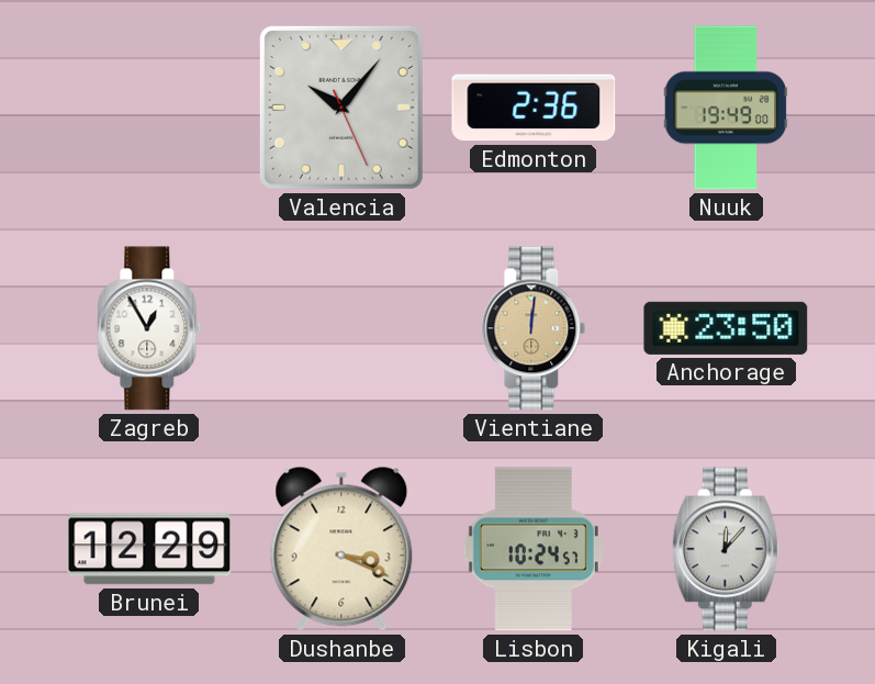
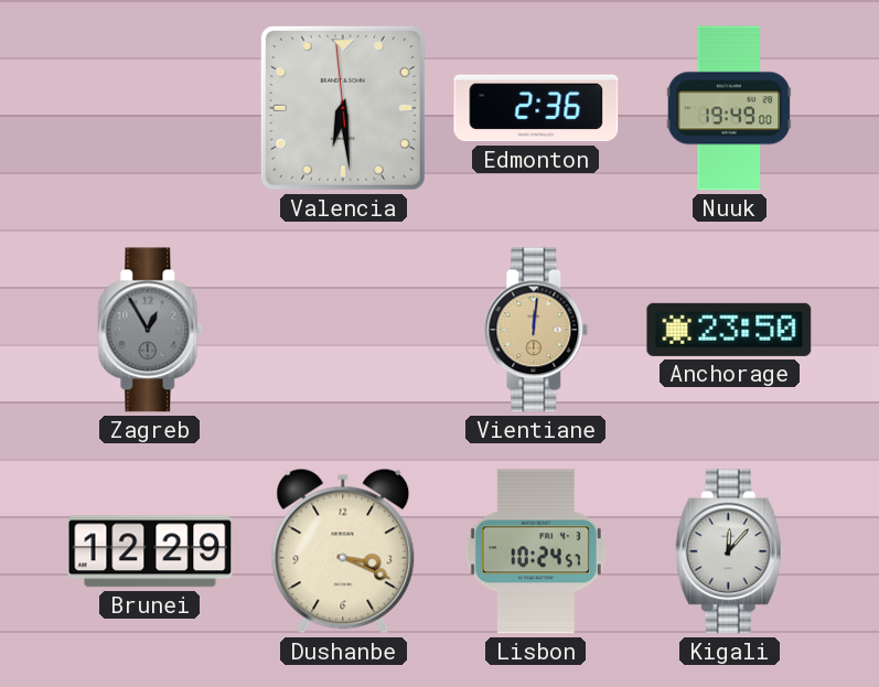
Valencia: 10:06 -> 6:28
Zagreb dial: white -> grey
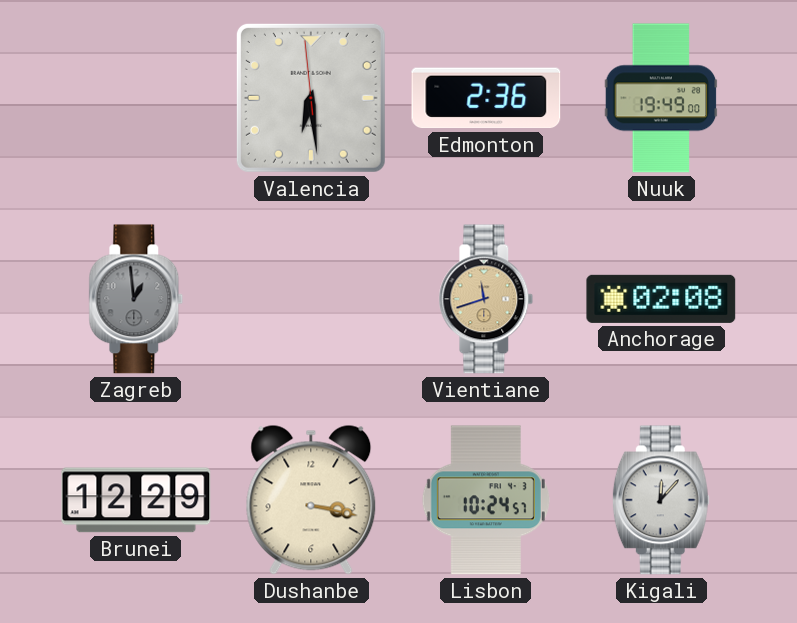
Zagreb: 12:55 -> 12:59
Vientiane: 12:01 -> 11:42
Anchorage: 23:50 -> 02:08
Dushanbe: 3:19 -> 3:17
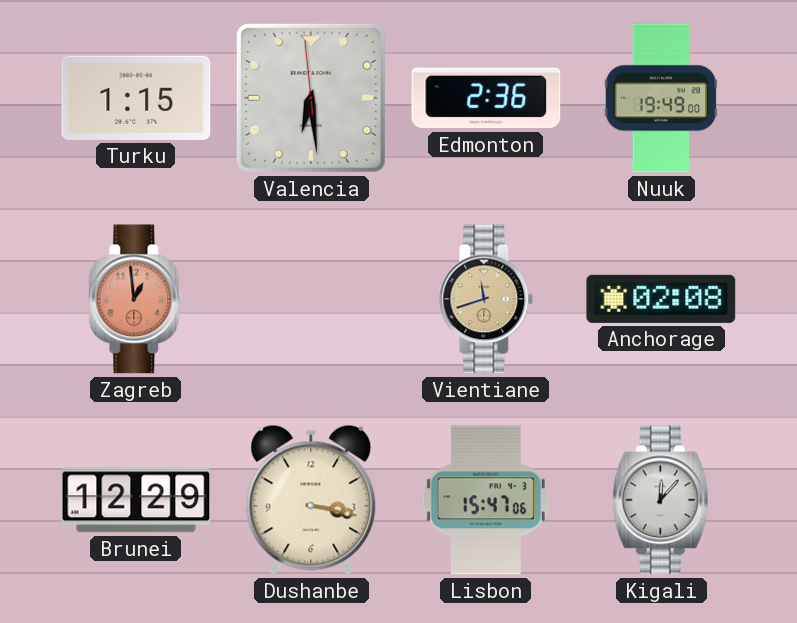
Turku: none -> 1:15
Zagreb dial: grey -> salmon
Lisbon: 10:24 -> 15:47
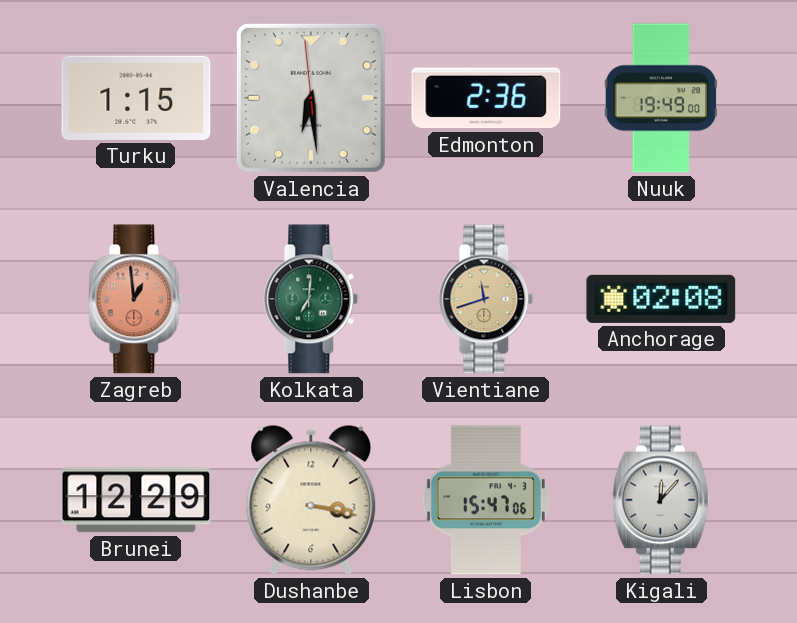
Kolkata: none -> 7:01
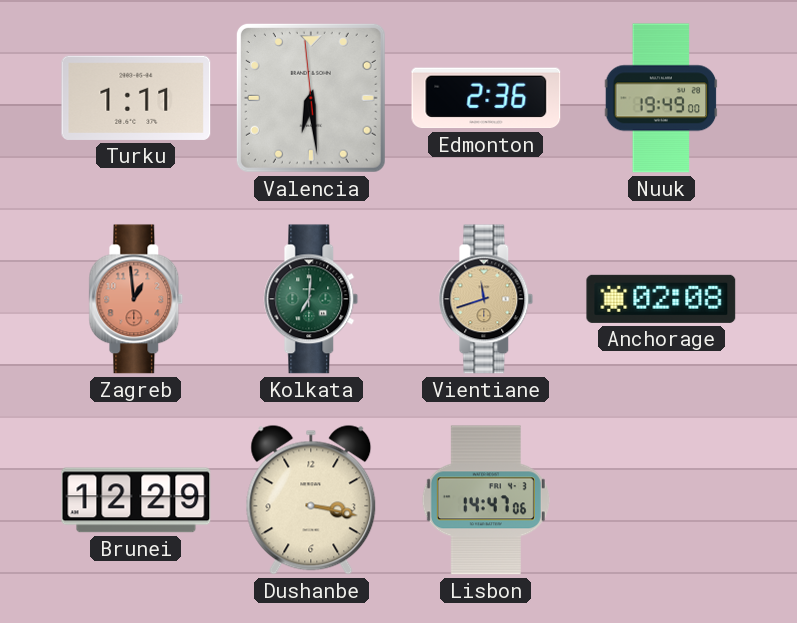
Turku: 1:15 -> 1:11
Lisbon: 15:47 -> 14:47
Kigali: 12:07 -> none
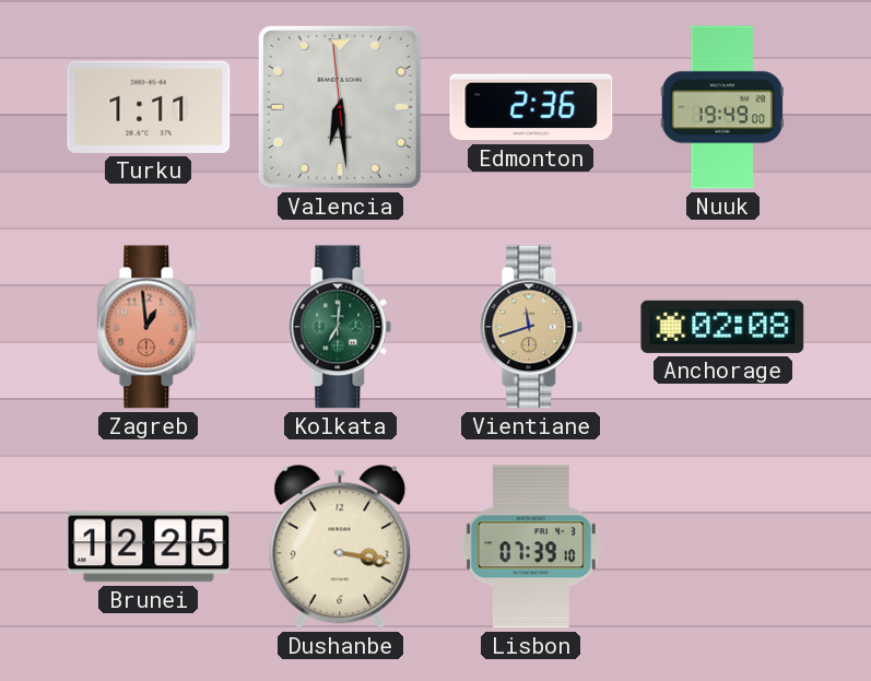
Brunei: 12:29 -> 12:25
Lisbon: 14:47 -> 07:39
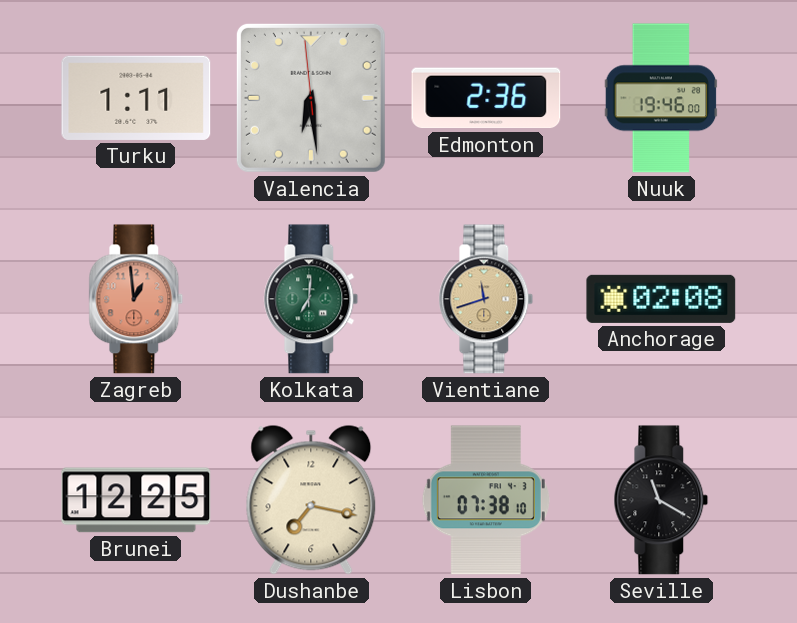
Nuuk: 19:49 -> 19:46
Dushanbe: 3:17 -> 7:17
Lisbon: 07:39 -> 07:38
Seville: none -> 11:20
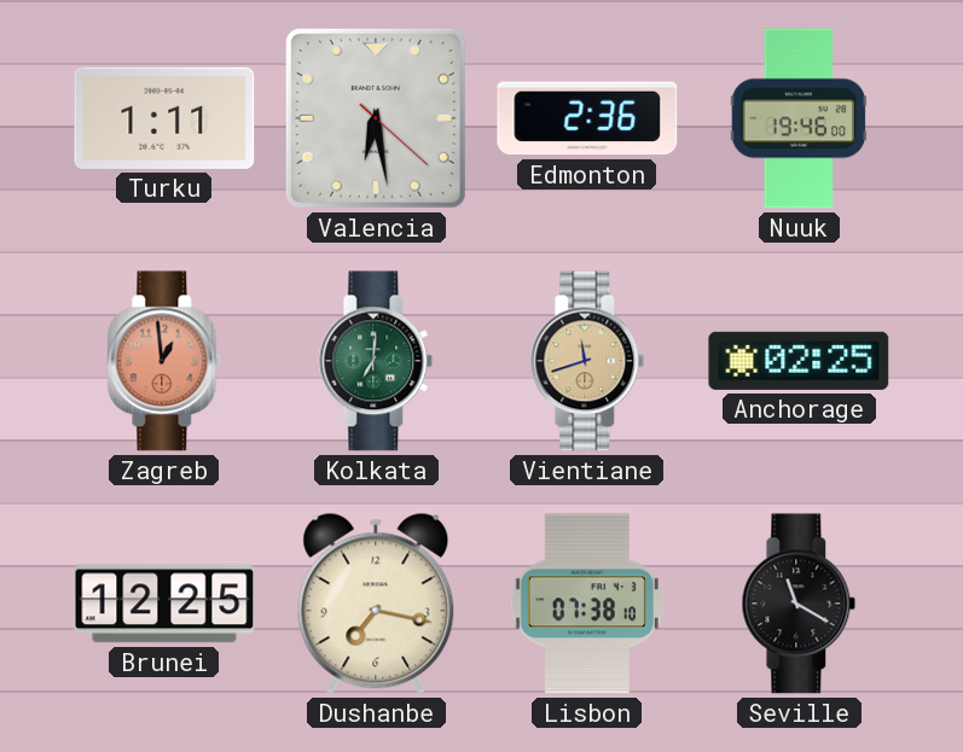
Valencia: 6:28:59 -> 6:28:22
Anchorage: 02:08 -> 02:25
